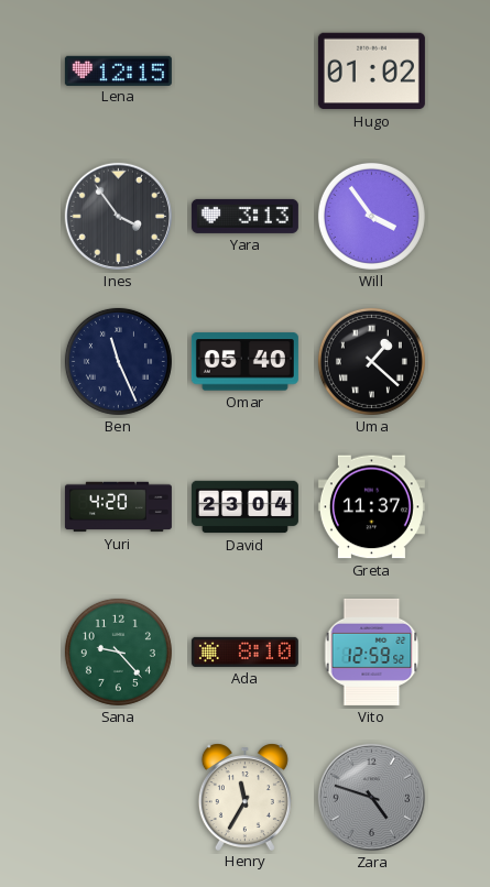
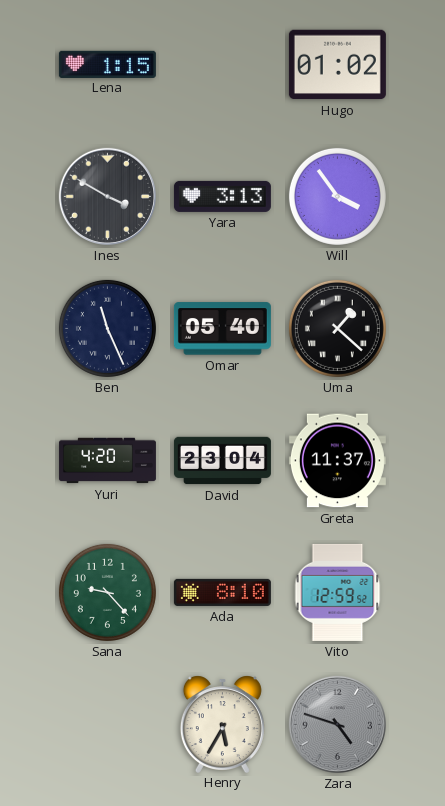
Lena: 12:15 -> 1:15
Ines: 3:54 -> 3:50
Henry: 11:35 -> 5:35
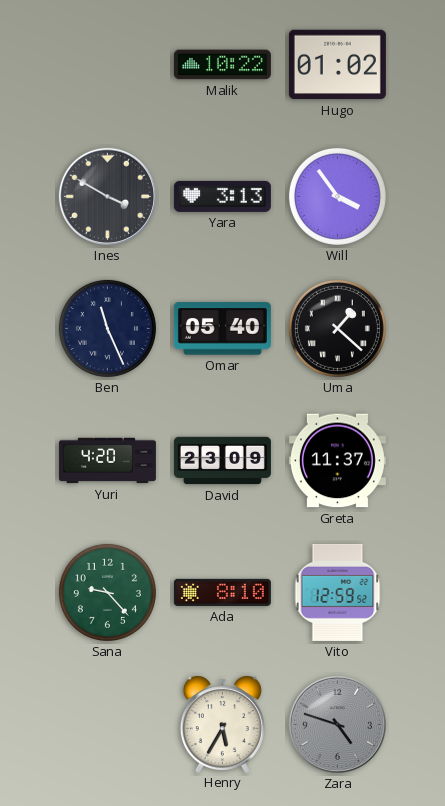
Lena: 1:15 -> none
Malik: none -> 10:22
David: 23:04 -> 23:09
